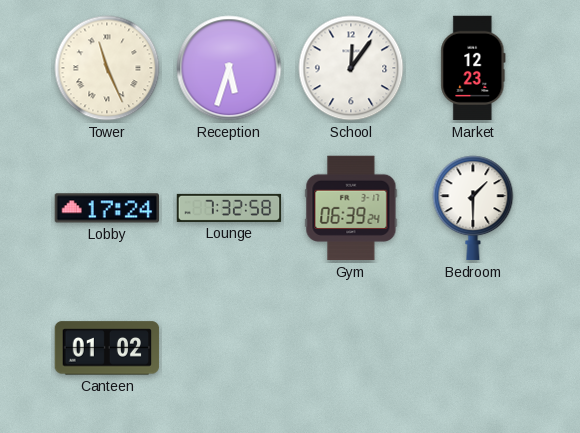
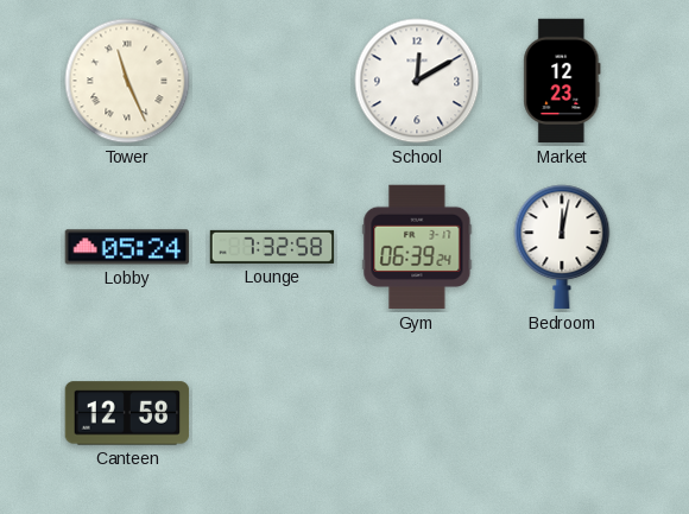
Reception: 5:33 -> none
School: 12:06 -> 12:10
Lobby: 17:24 -> 05:24
Bedroom: 1:30 -> 12:02
Canteen: 01:02 -> 12:58
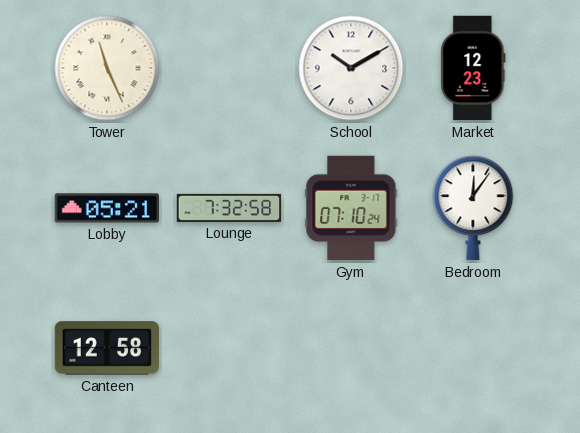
School: 12:10 -> 10:10
Lobby: 05:24 -> 05:21
Gym: 06:39 -> 07:10
Bedroom: 12:02 -> 12:06
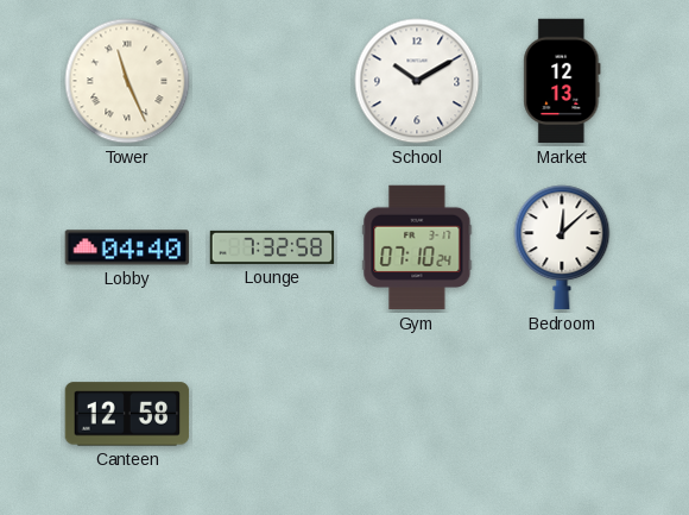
Market: 12:23 -> 12:13
Lobby: 05:21 -> 04:40
Bedroom: 12:06 -> 12:08
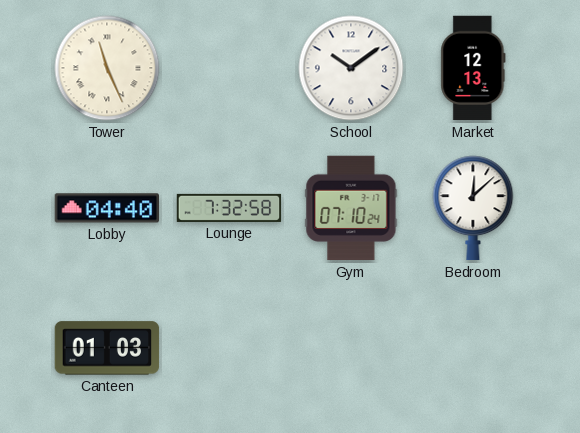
School: 10:10 -> 10:09
Canteen: 12:58 -> 01:03
